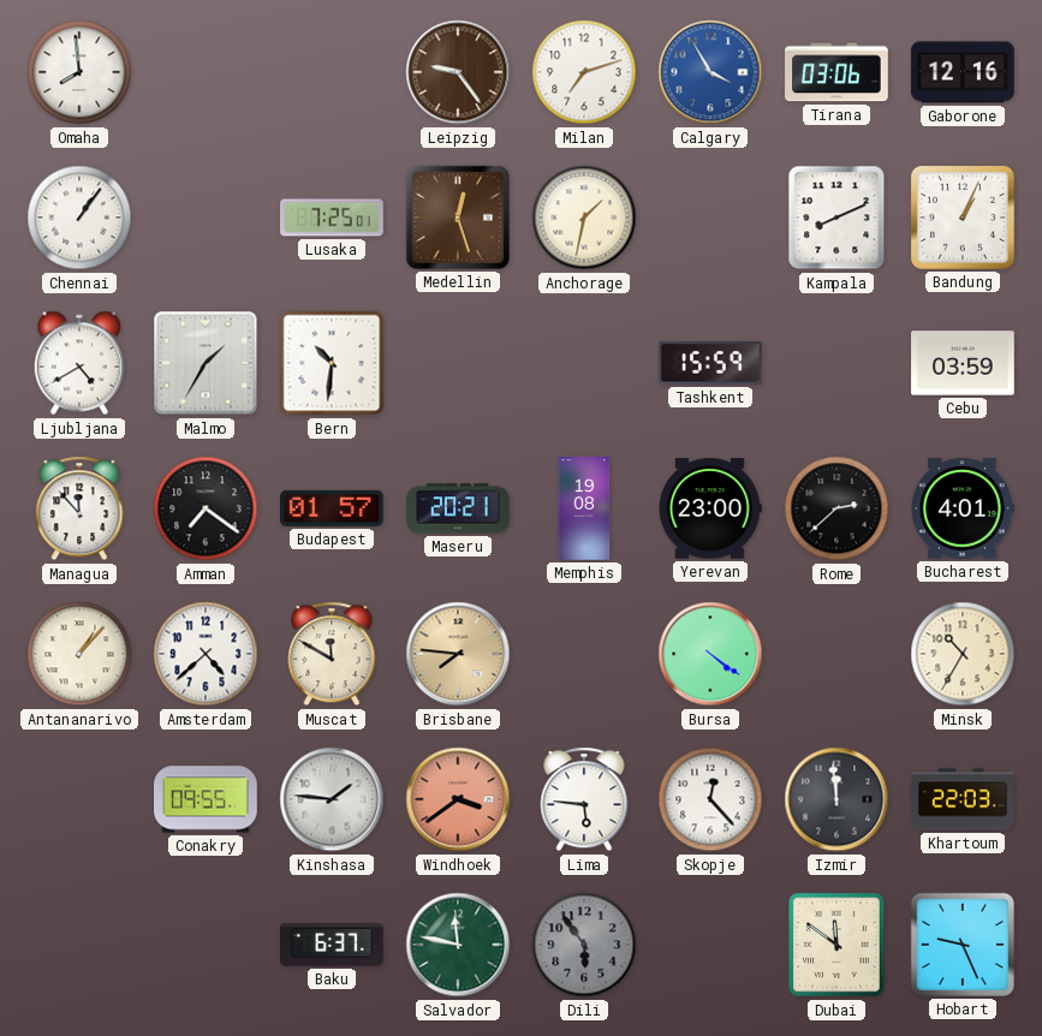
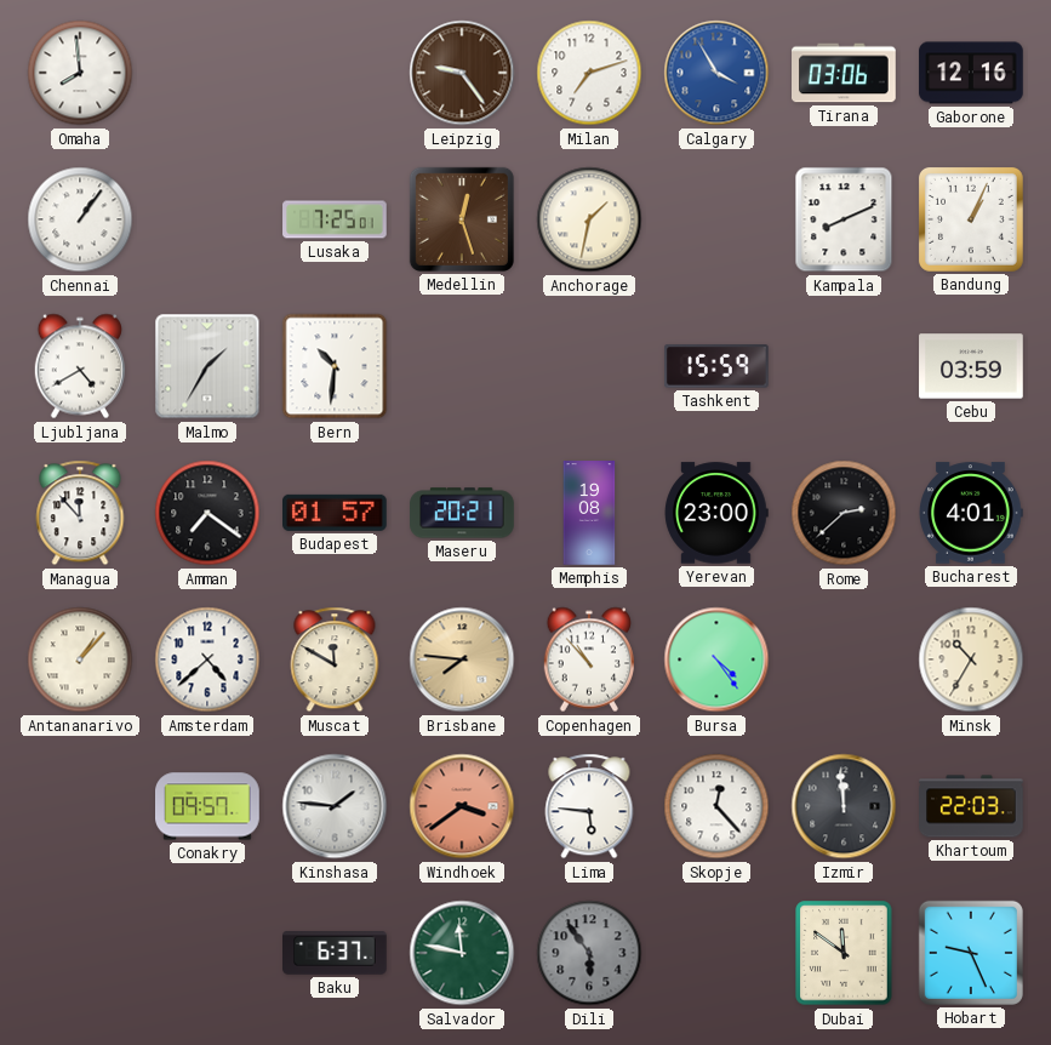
Copenhagen: none -> 10:53
Bursa: 4:21 -> 4:24
Conakry: 09:55 -> 09:57
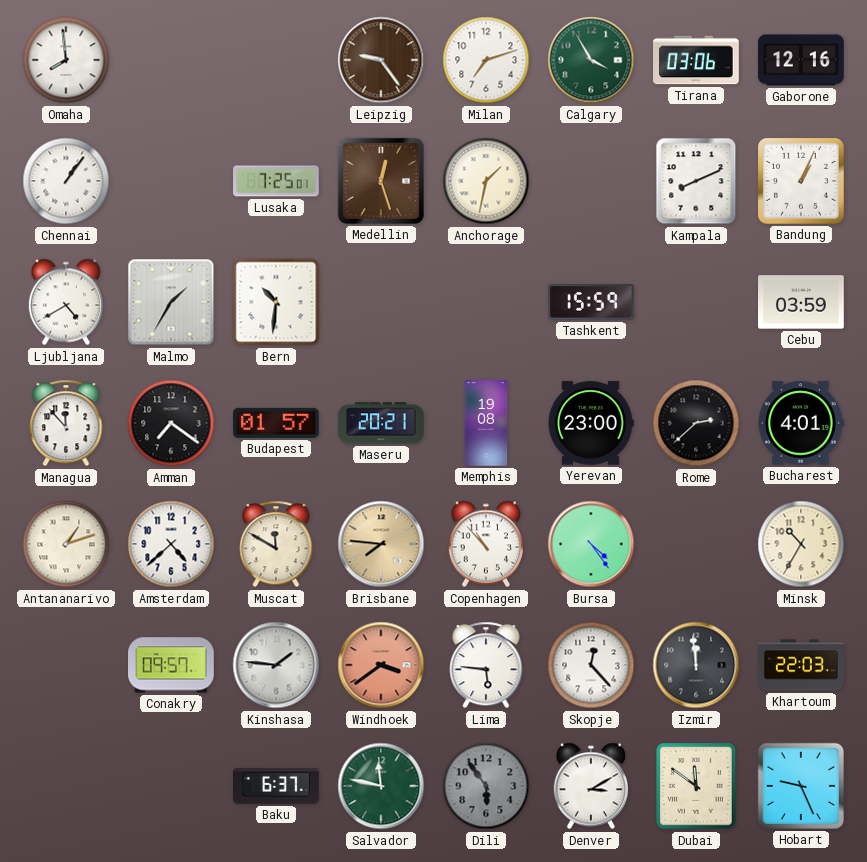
Calgary dial: blue -> green
Antananarivo: 1:07 -> 1:12
Denver: none -> 3:10
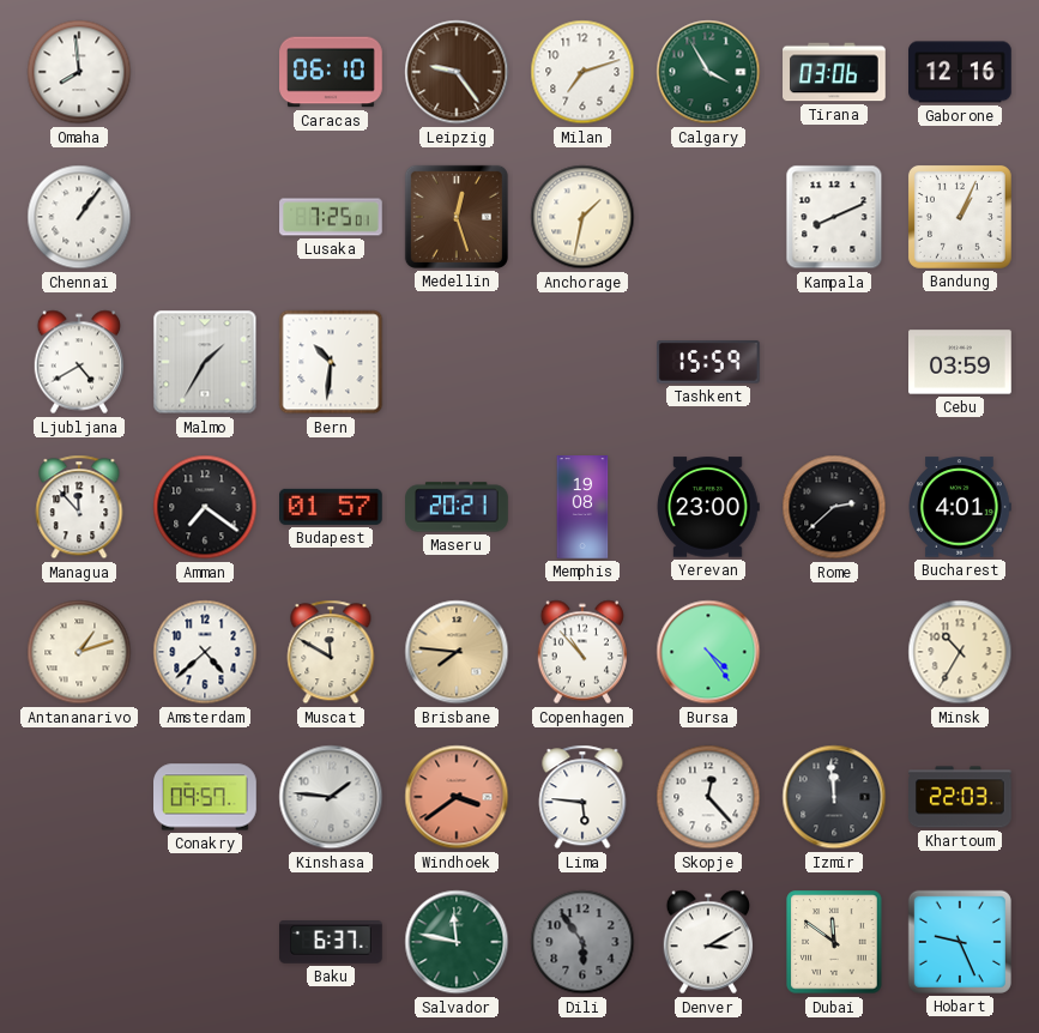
Caracas: none -> 06:10
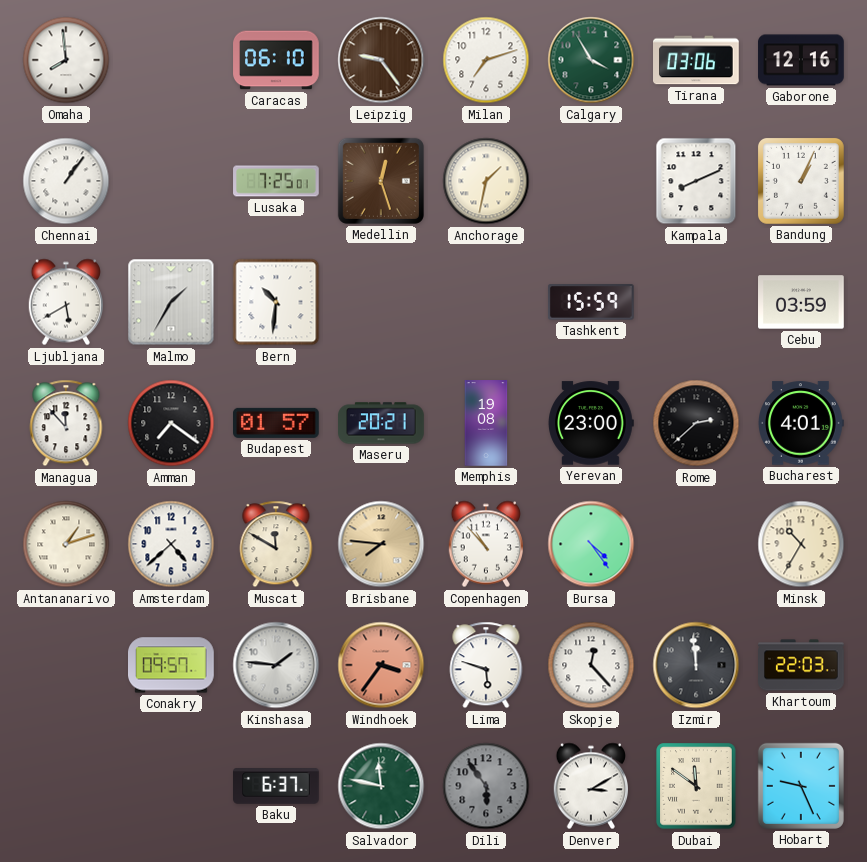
Ljubljana: 4:40 -> 5:40
Windhoek: 3:39 -> 3:36
Lima: 5:46 -> 5:48
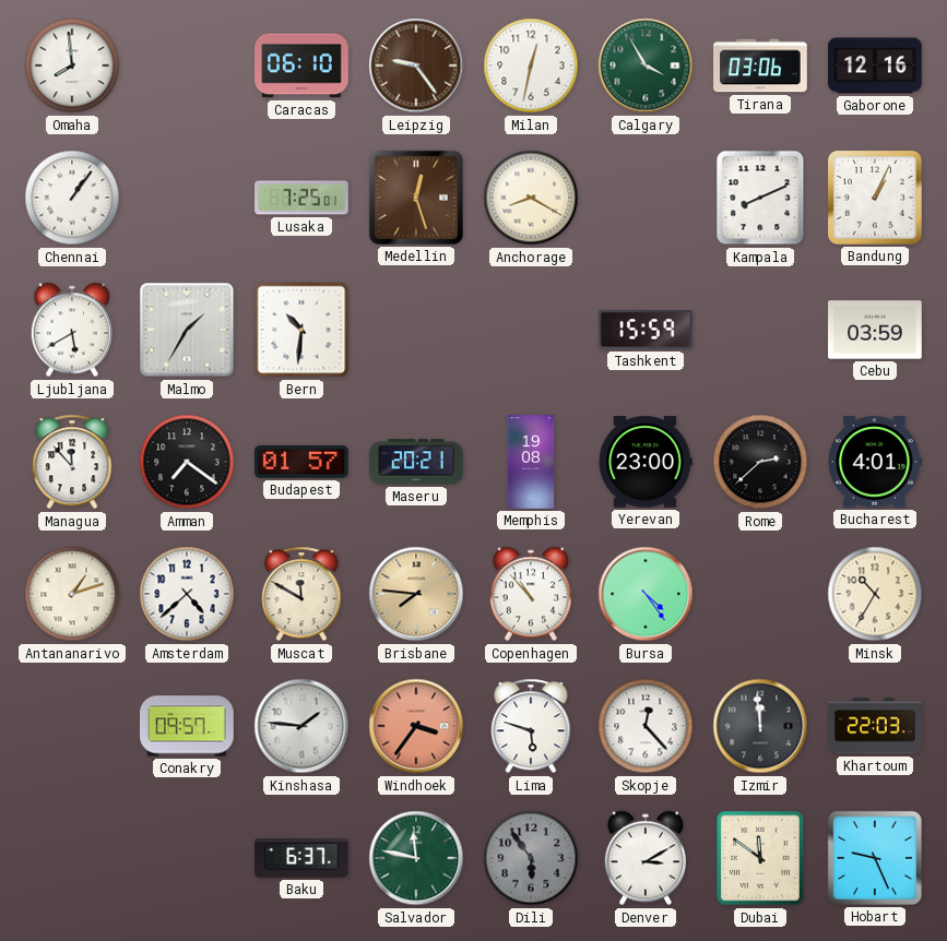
Milan: 7:12 -> 12:32
Anchorage: 1:32 -> 8:20
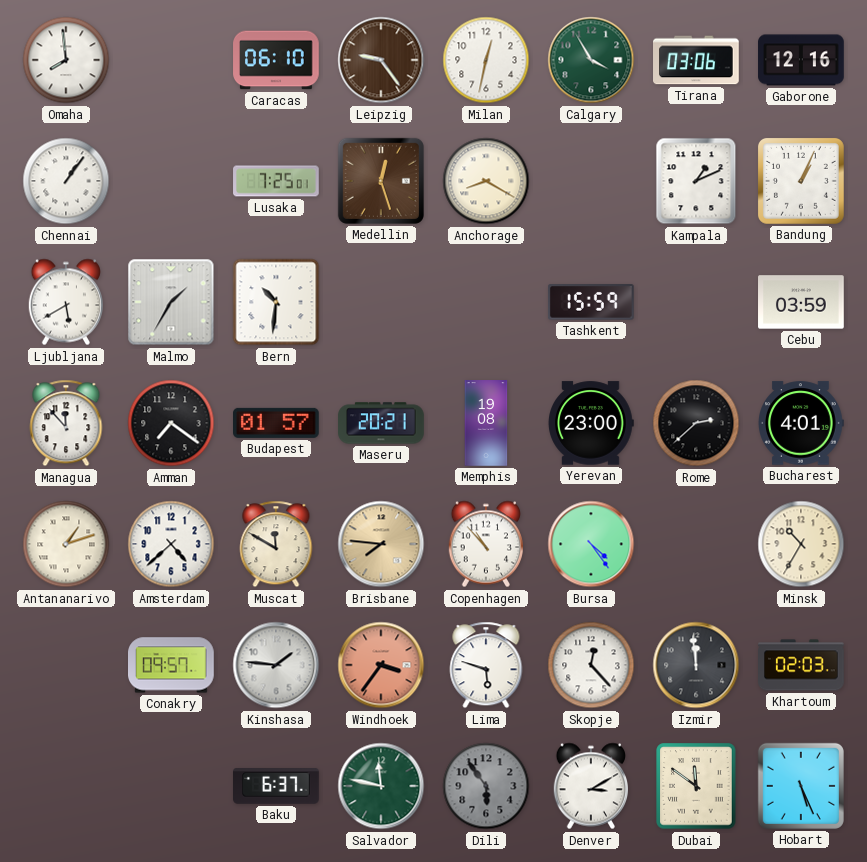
Kampala: 8:11 -> 1:11
Khartoum: 22:03 -> 02:03
Hobart: 9:26 -> 5:26
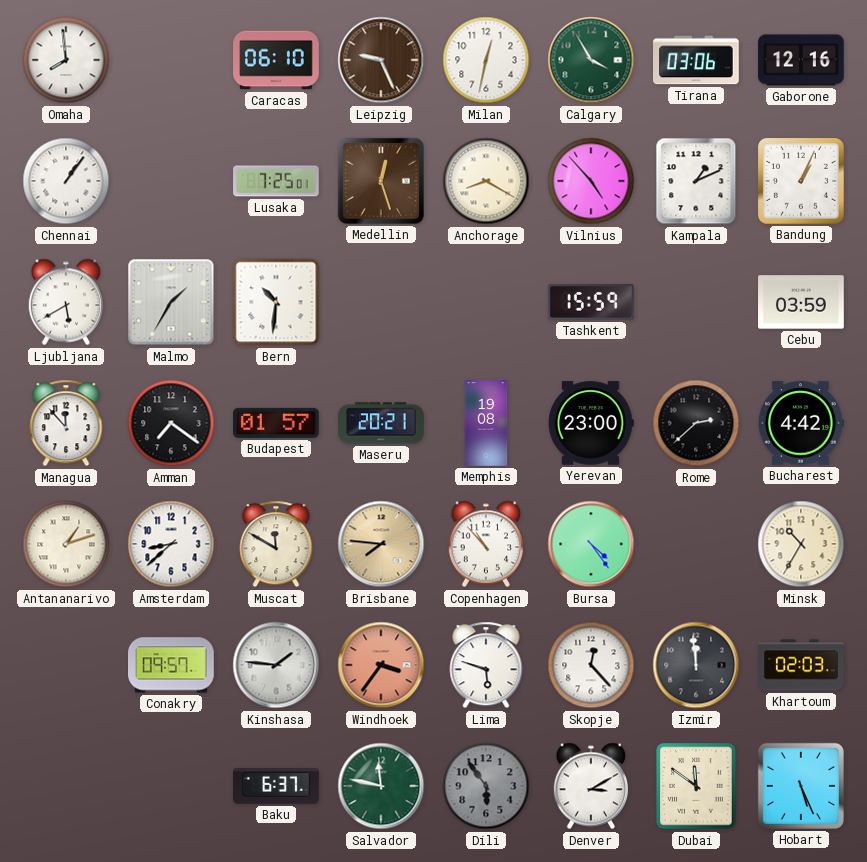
Leipzig: 9:24 -> 9:26
Vilnius: none -> 4:53
Bucharest: 4:01 -> 4:42
Amsterdam: 4:38 -> 8:38
